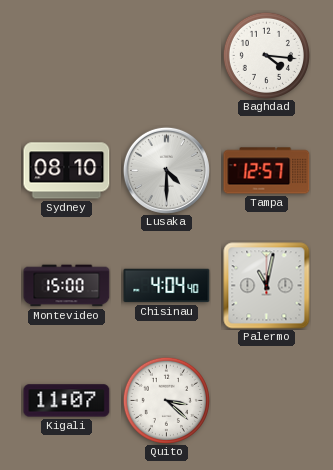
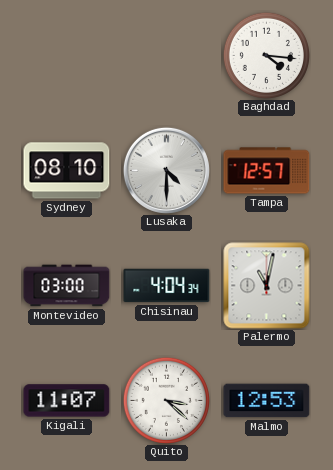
Montevideo: 15:00 -> 03:00
Chisinau: 4:04:40 -> 4:04:34
Malmo: none -> 12:53
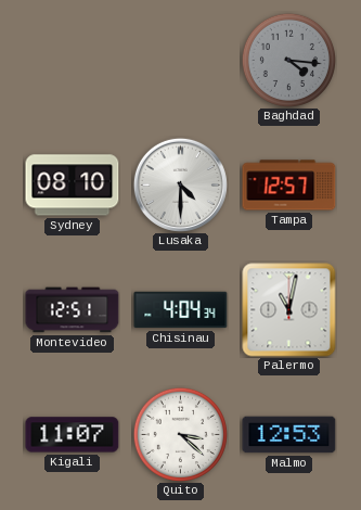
Baghdad dial: white -> grey
Montevideo: 03:00 -> 12:51
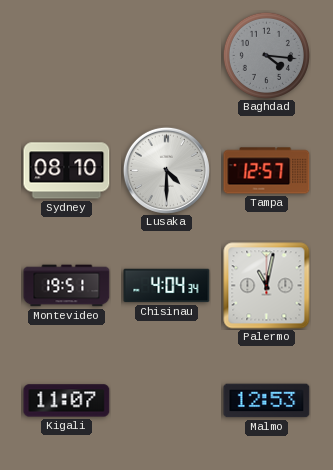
Montevideo: 12:51 -> 19:51
Quito: 3:22 -> none
